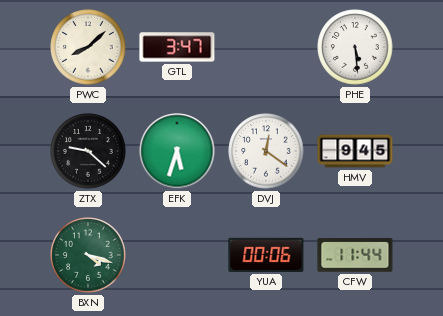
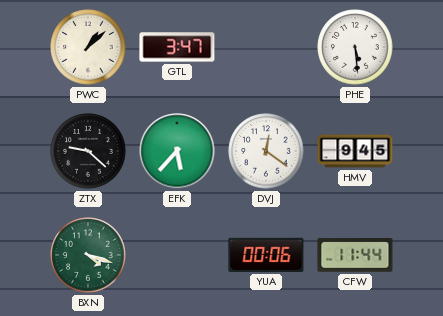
PWC: 8:08 -> 1:08
EFK: 5:33 -> 5:37
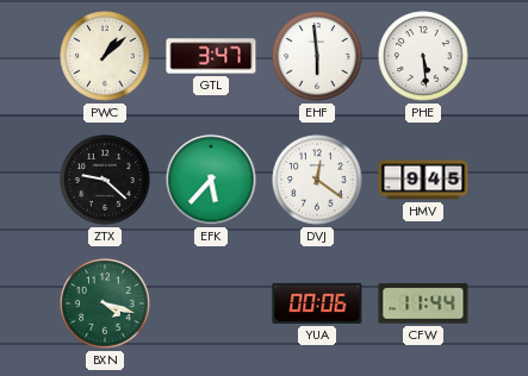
EHF: none -> 5:59
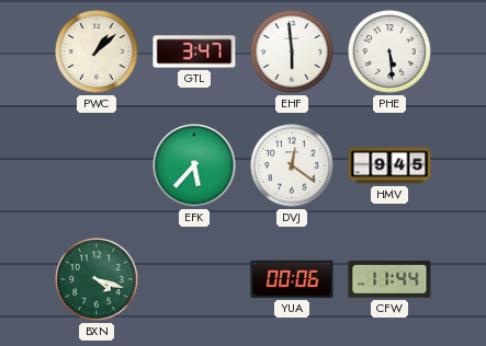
ZTX: 9:22 -> none
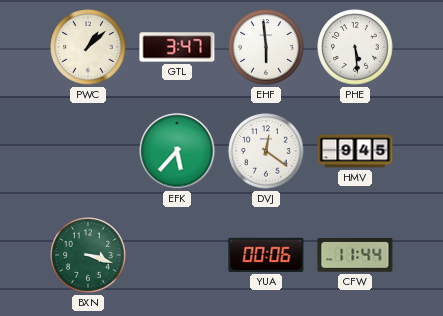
BXN: 4:18 -> 3:18
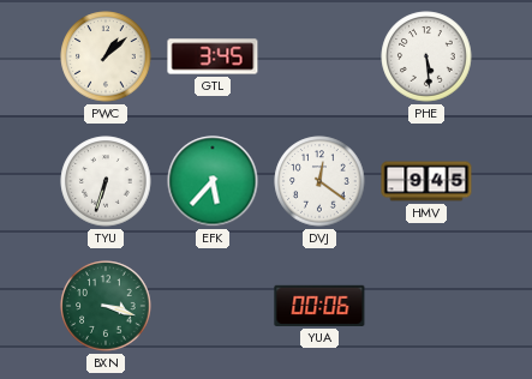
GTL: 3:47 -> 3:45
EHF: 5:59 -> none
TYU: none -> 6:33
CFW: 11:44 -> none
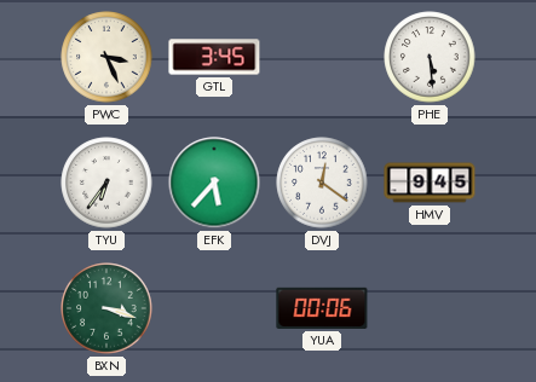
PWC: 1:08 -> 3:26
TYU: 6:33 -> 6:36
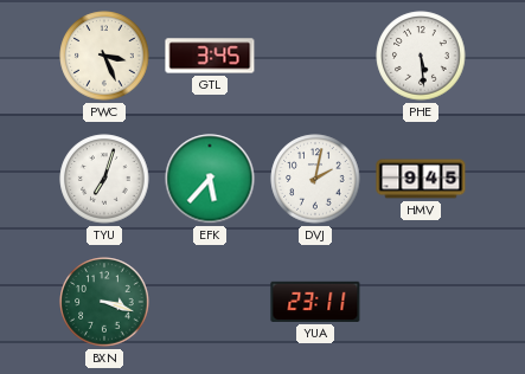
TYU: 6:36 -> 7:03
DVJ: 12:21 -> 2:02
YUA: 00:06 -> 23:11
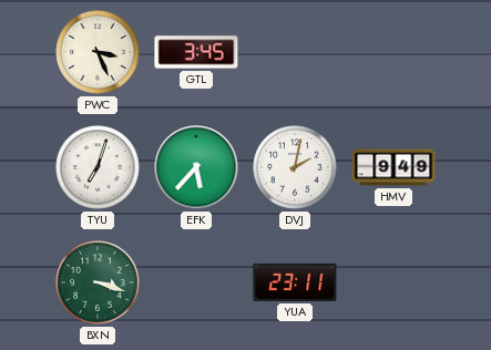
PHE: 5:29 -> none
HMV: 9:45 -> 9:49
